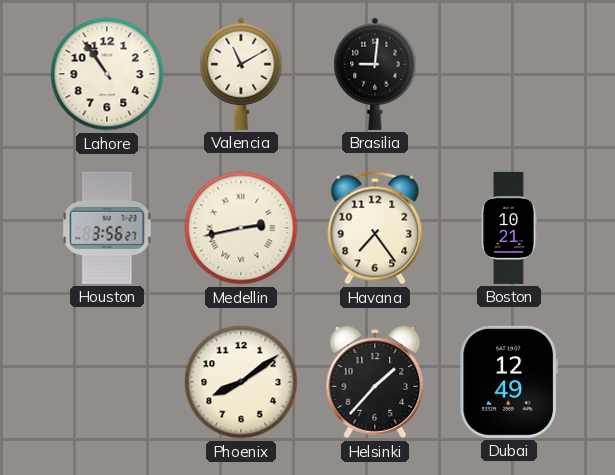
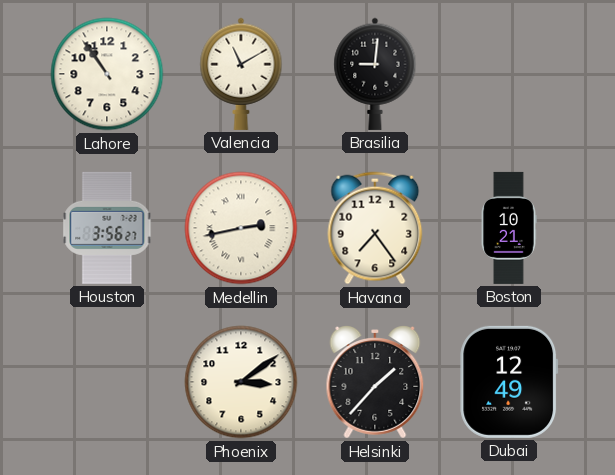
Phoenix: 8:09 -> 3:09
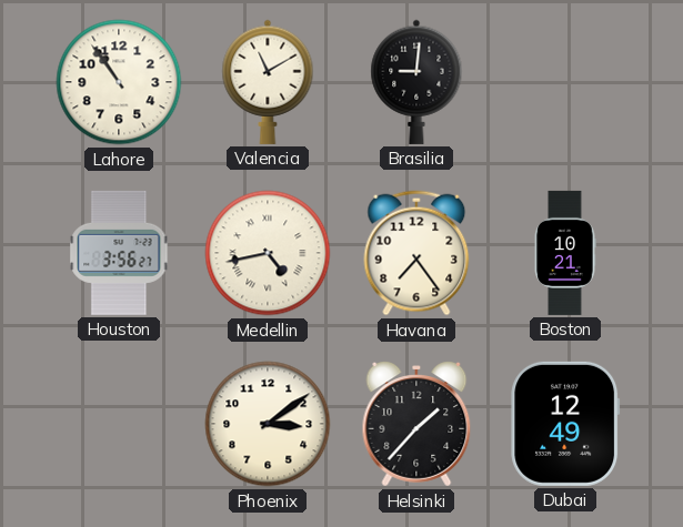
Medellin: 2:43 -> 4:43
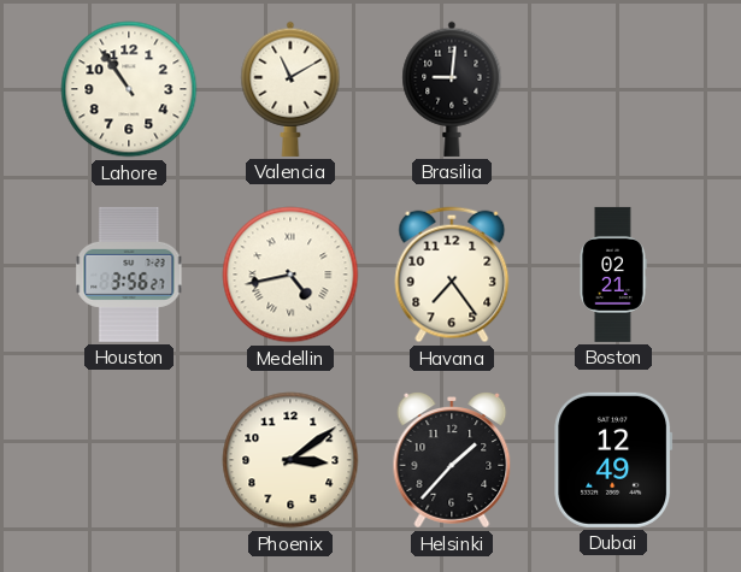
Boston: 10:21 -> 02:21
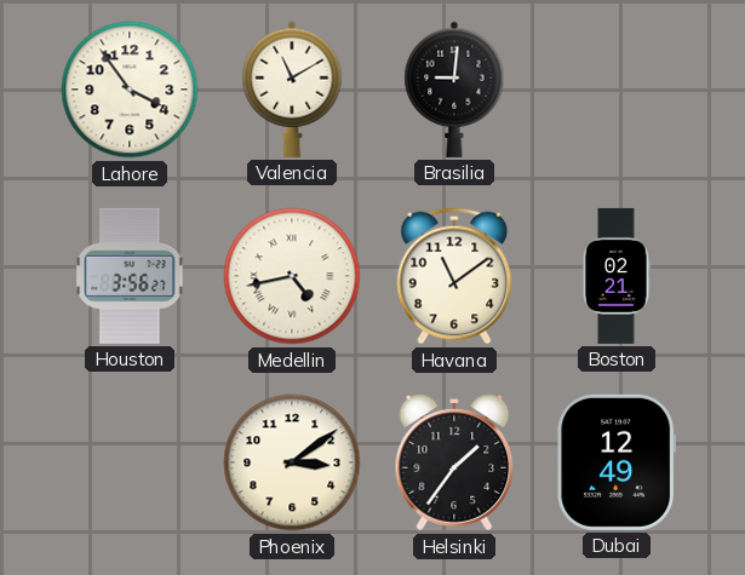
Lahore: 10:54 -> 3:54
Havana: 7:24 -> 11:09
Helsinki: 1:37 -> 1:36
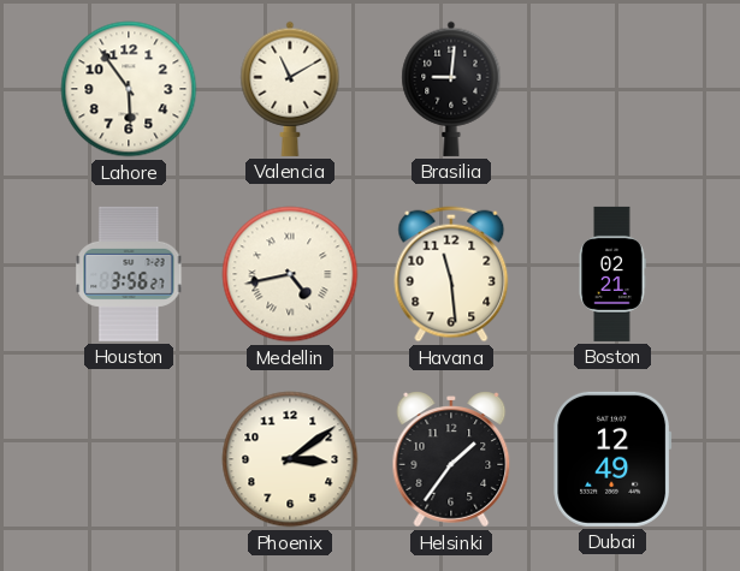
Lahore: 3:54 -> 5:54
Havana: 11:09 -> 11:29
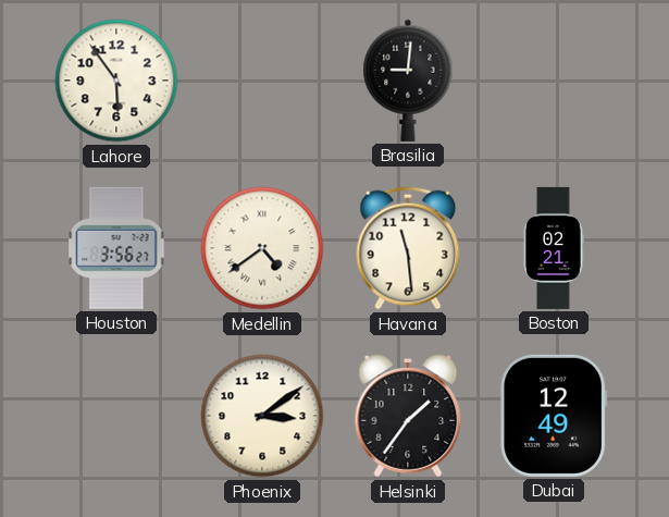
Valencia: 11:10 -> none
Medellin: 4:43 -> 4:39
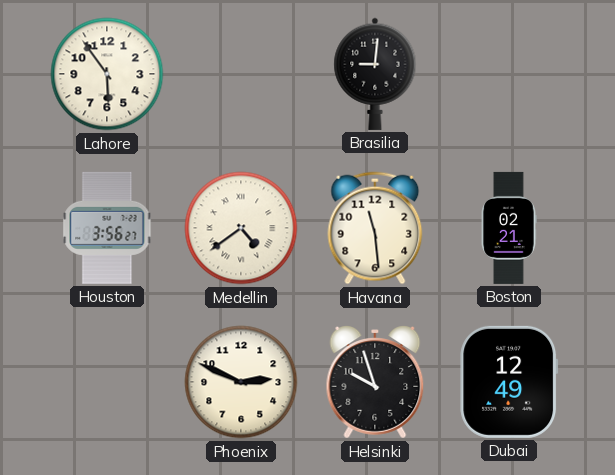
Phoenix: 3:09 -> 2:49
Helsinki: 1:36 -> 9:57
